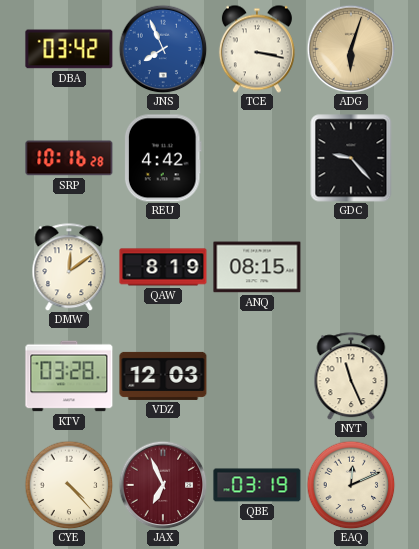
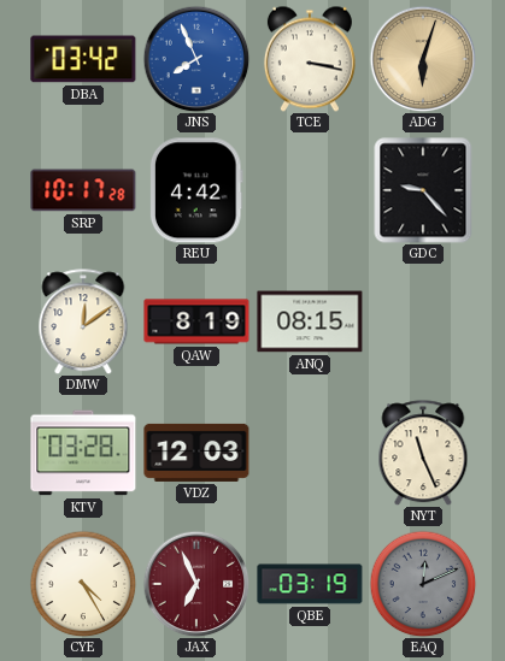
SRP: 10:16 -> 10:17
CYE: 4:23 -> 4:25
EAQ dial: cream -> grey
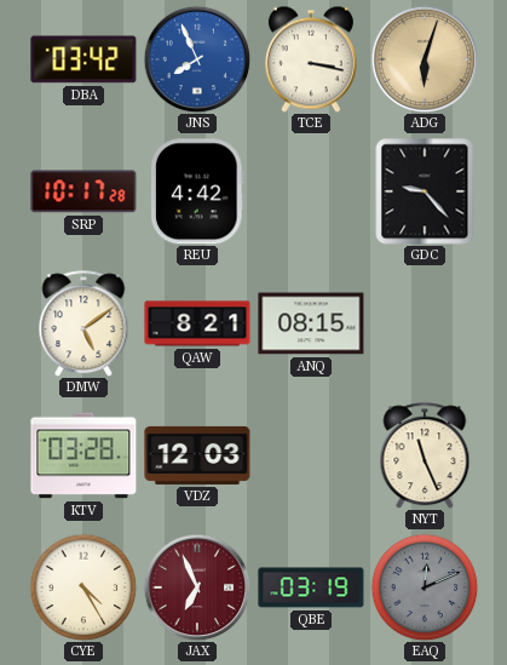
DMW: 12:09 -> 5:09
QAW: 8:19 -> 8:21
